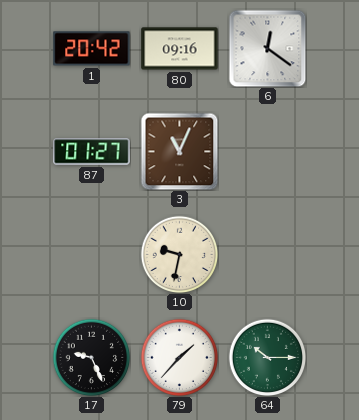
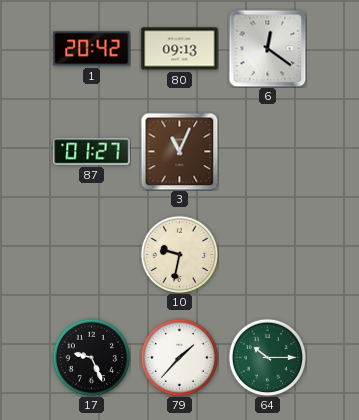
80: 09:16 -> 09:13
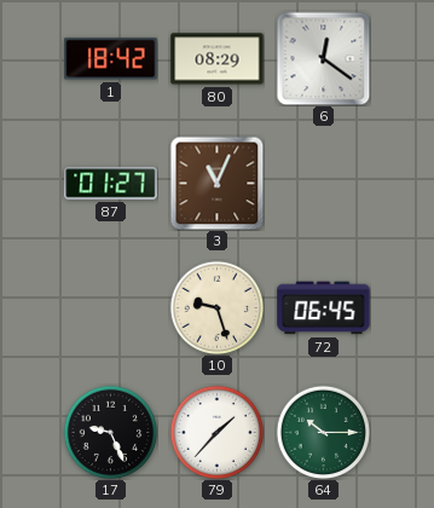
1: 20:42 -> 18:42
80: 09:13 -> 08:29
10: 9:32 -> 9:27
72: none -> 06:45
